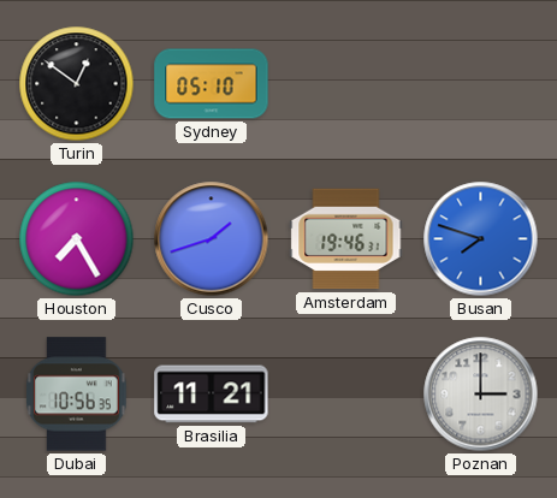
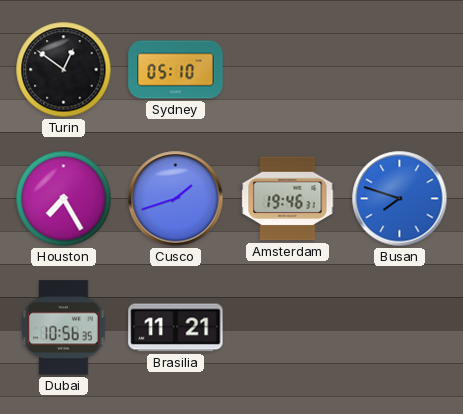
Poznan: 3:00 -> none
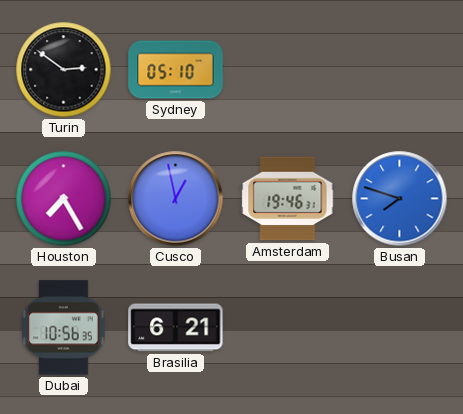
Turin: 12:51 -> 2:51
Cusco: 1:42 -> 12:58
Brasilia: 11:21 -> 6:21
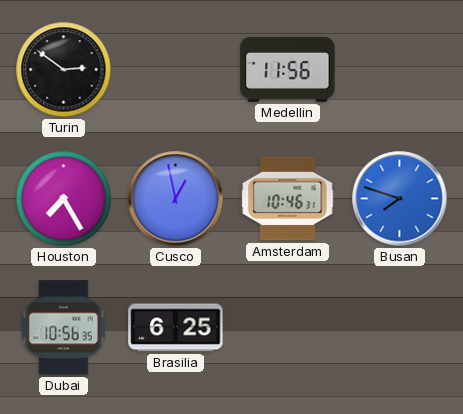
Sydney: 05:10 -> none
Medellin: none -> 11:56
Amsterdam: 19:46 -> 10:46
Brasilia: 6:21 -> 6:25
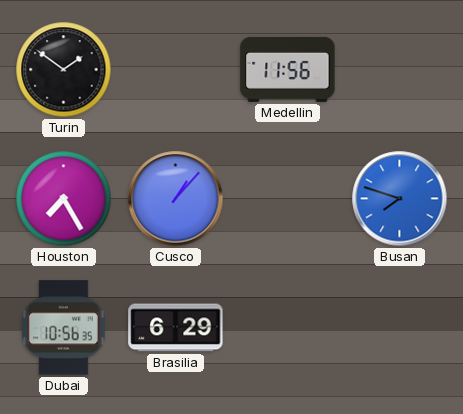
Turin: 2:51 -> 1:51
Cusco: 12:58 -> 1:07
Amsterdam: 10:46 -> none
Brasilia: 6:25 -> 6:29
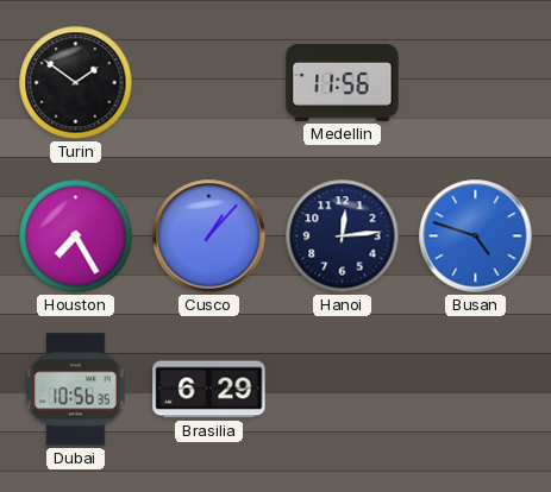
Hanoi: none -> 12:14
Busan: 7:48 -> 4:48
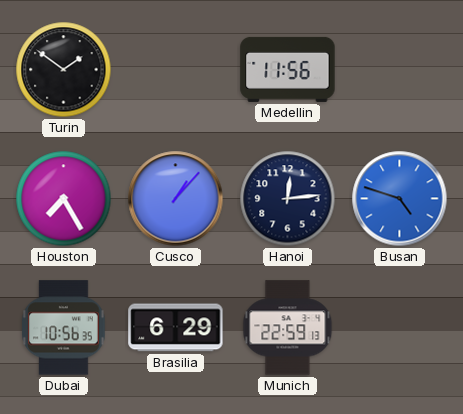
Munich: none -> 22:59
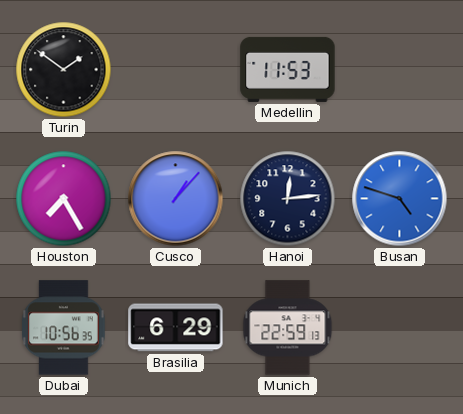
Medellin: 11:56 -> 11:53
